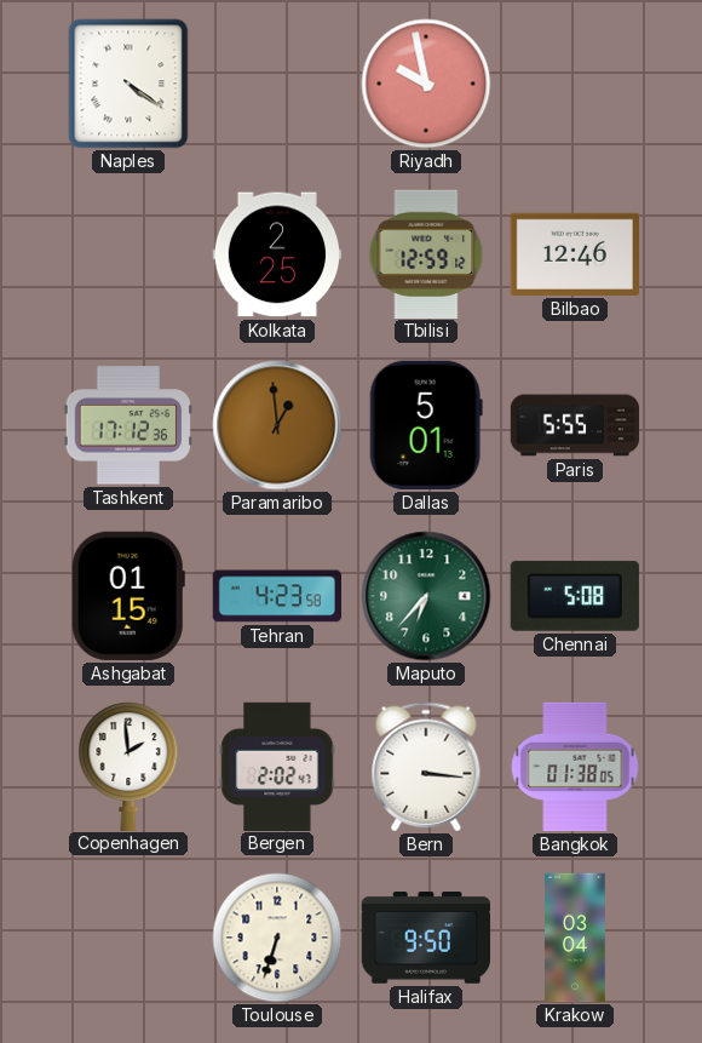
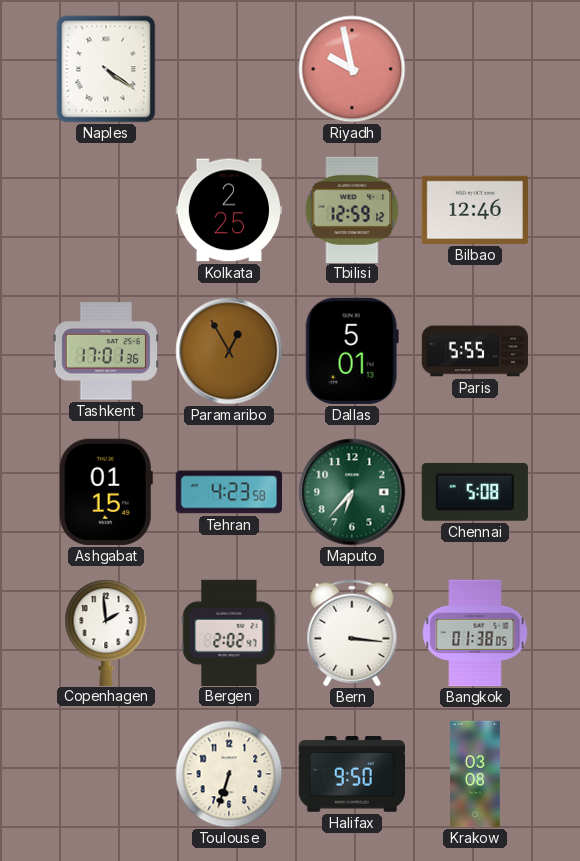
Tashkent: 17:12 -> 17:01
Paramaribo: 12:59 -> 12:55
Krakow: 03:04 -> 03:08
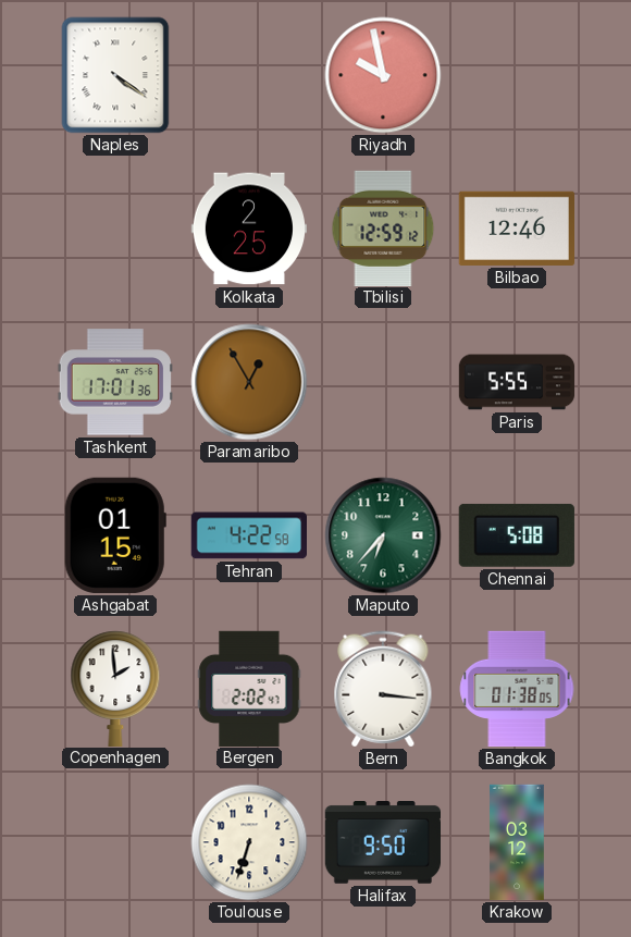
Dallas: 5:01 -> none
Tehran: 4:23 -> 4:22
Krakow: 03:08 -> 03:12
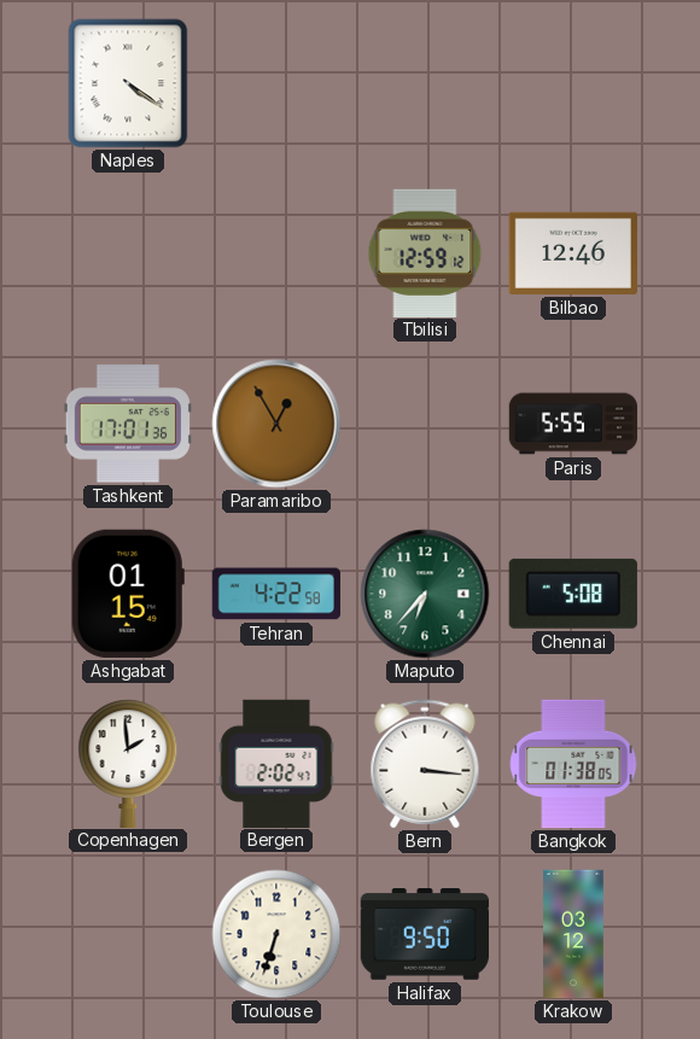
Riyadh: 9:58 -> none
Kolkata: 2:25 -> none
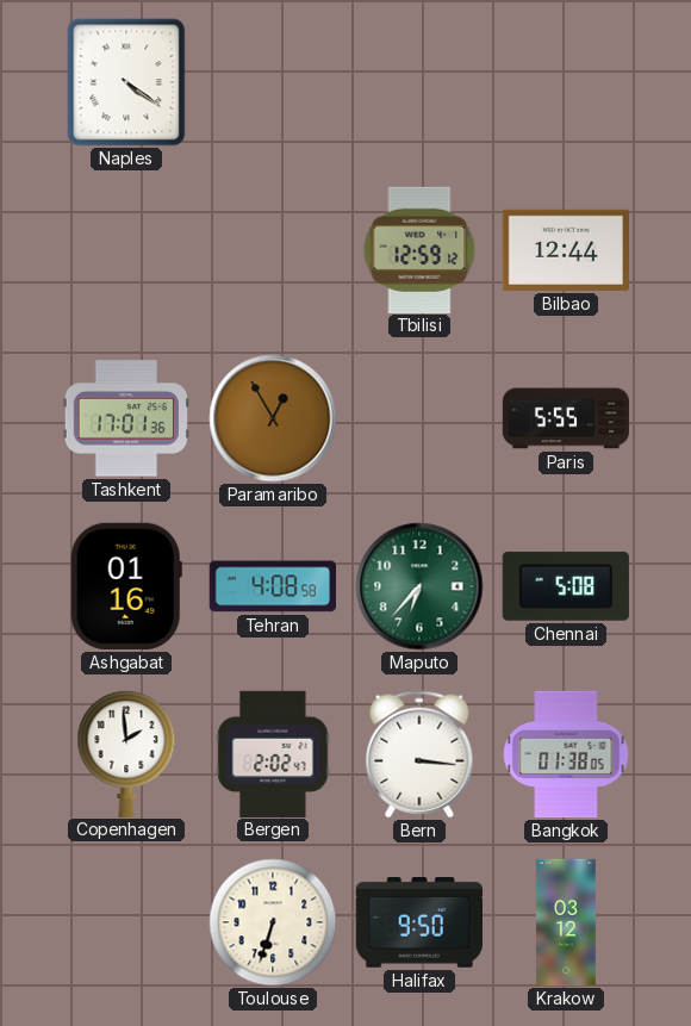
Bilbao: 12:46 -> 12:44
Ashgabat: 01:15 -> 01:16
Tehran: 4:22 -> 4:08
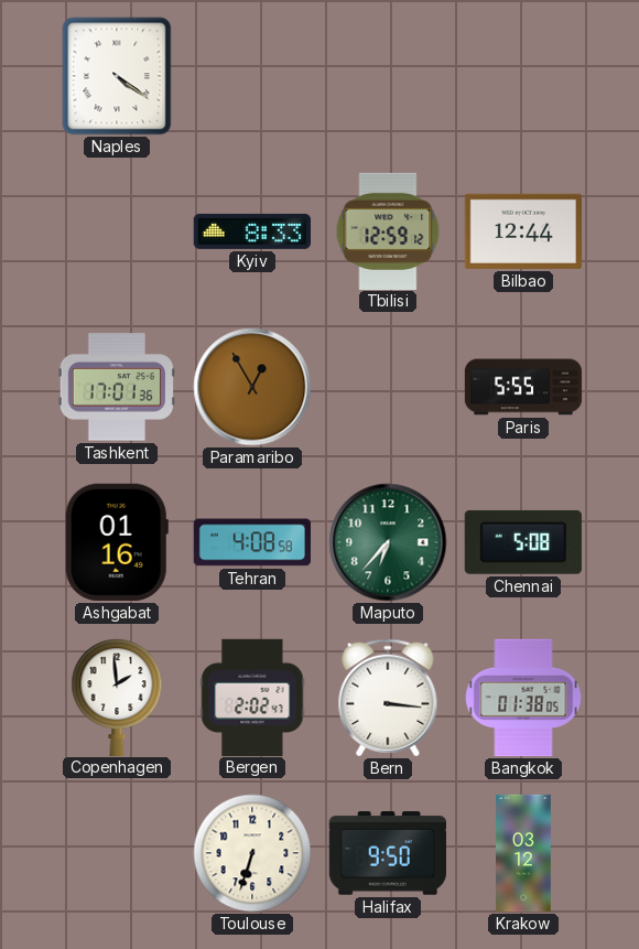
Kyiv: none -> 8:33
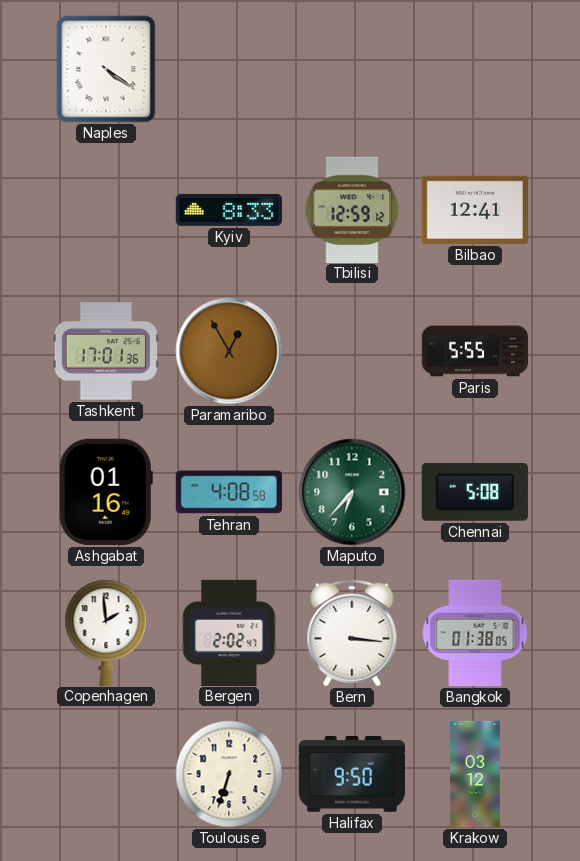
Bilbao: 12:44 -> 12:41
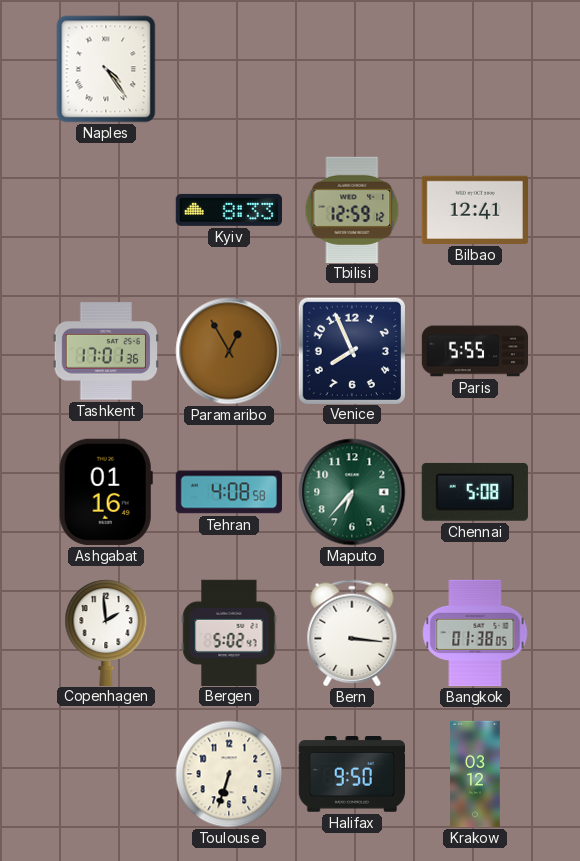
Naples: 4:21 -> 4:24
Venice: none -> 7:56
Bergen: 2:02 -> 5:02
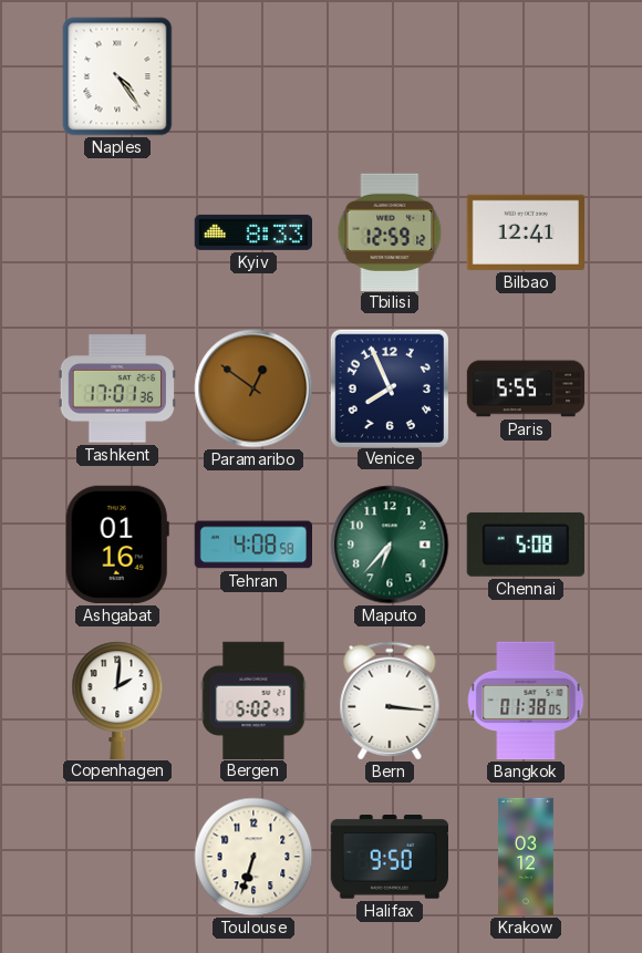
Paramaribo: 12:55 -> 12:51
Copenhagen: 1:59 -> 2:01
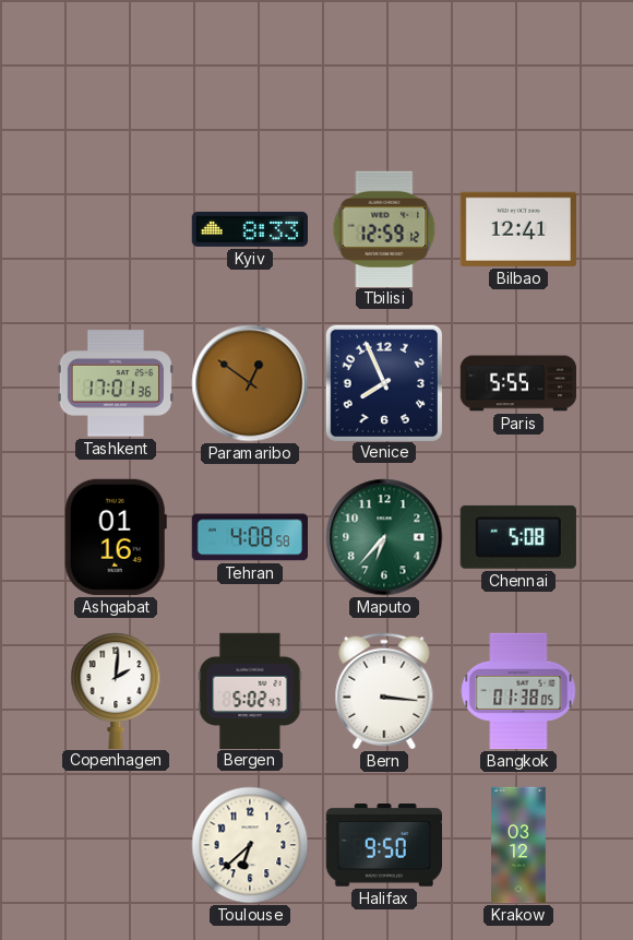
Naples: 4:24 -> none
Toulouse: 6:33 -> 6:38
